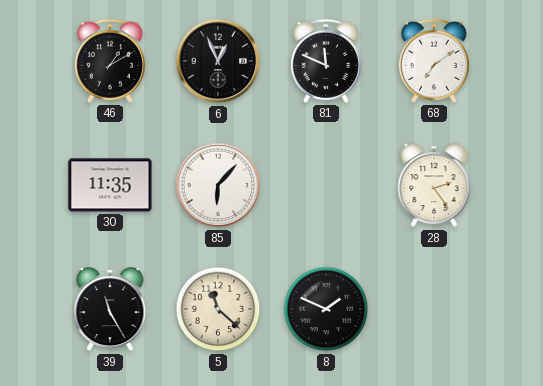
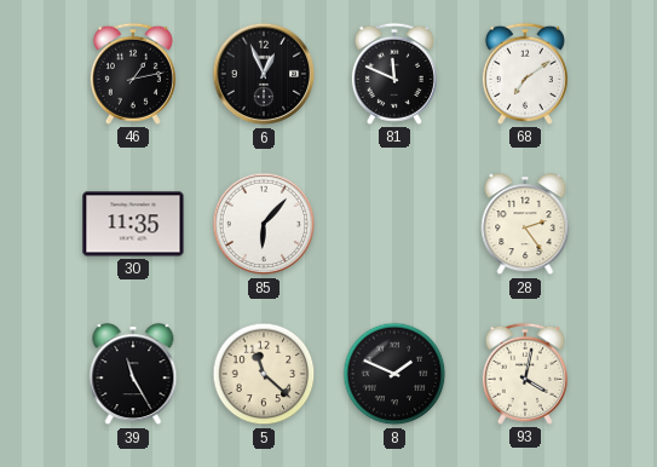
46: 1:10 -> 1:13
93: none -> 4:02
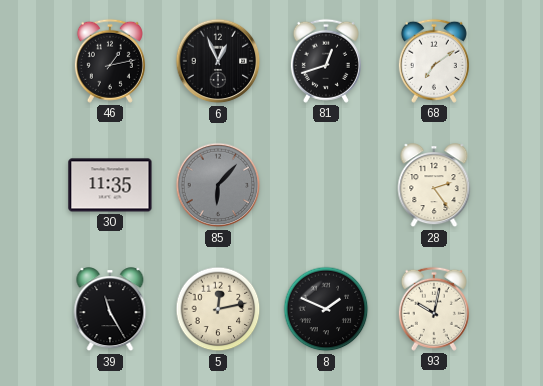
81: 11:49 -> 12:42
85 dial: white -> grey
5: 11:22 -> 12:13
93: 4:02 -> 10:02
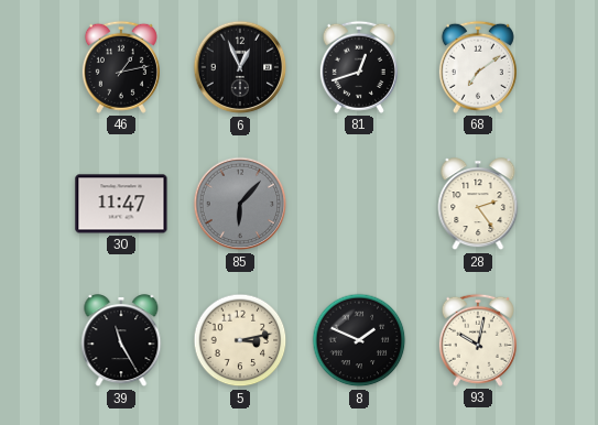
30: 11:35 -> 11:47
5: 12:13 -> 3:13
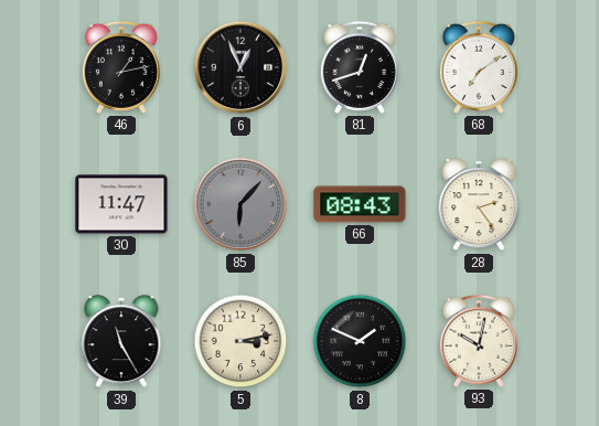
66: none -> 08:43
